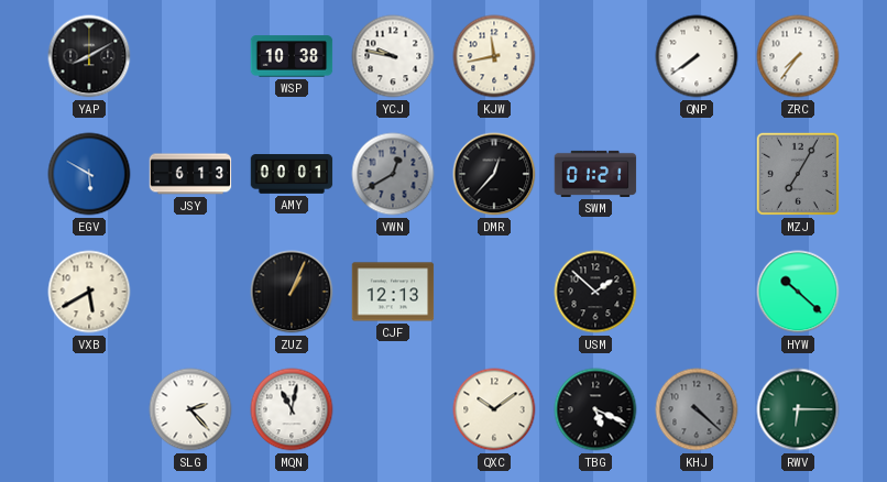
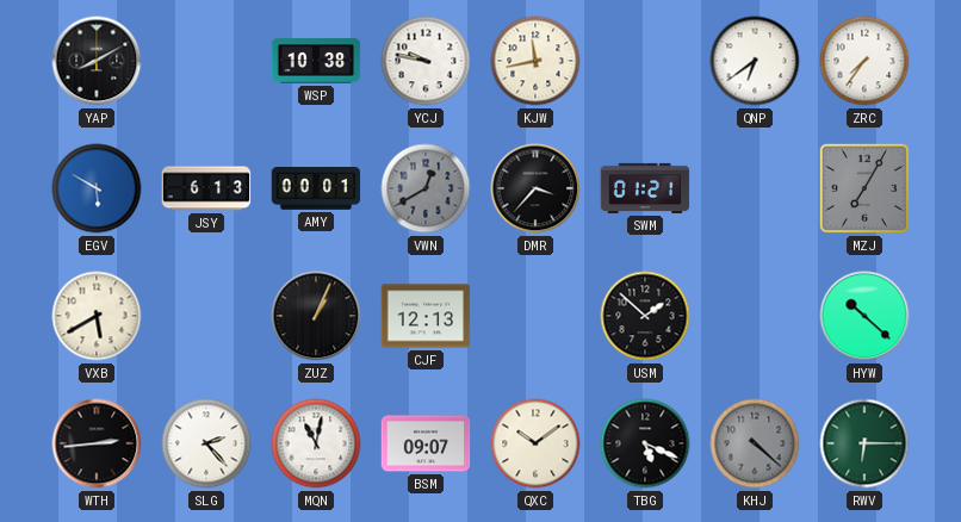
QNP: 7:39 -> 6:39
DMR: 12:37 -> 3:37
WTH: none -> 2:44
BSM: none -> 09:07
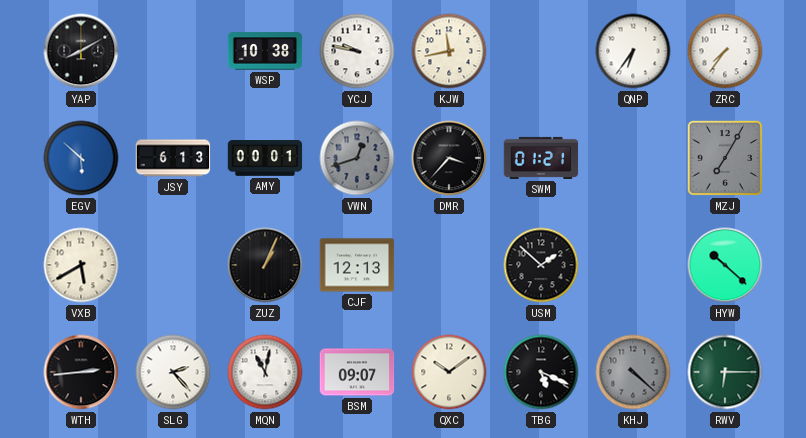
QNP: 6:39 -> 6:36
EGV: 5:50 -> 5:52
VWN: 12:40 -> 12:42
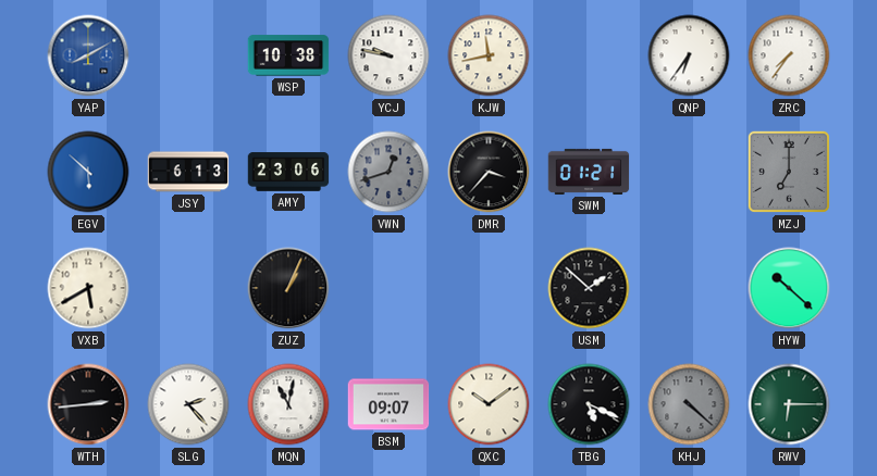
YAP dial: black -> blue
AMY: 00:01 -> 23:06
MZJ: 7:05 -> 7:00
CJF: 12:13 -> none
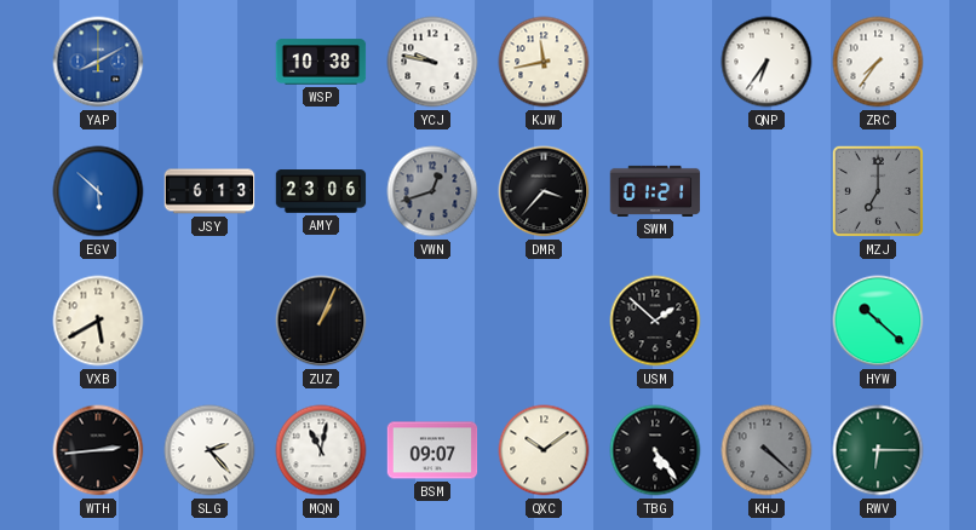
TBG: 5:19 -> 5:24
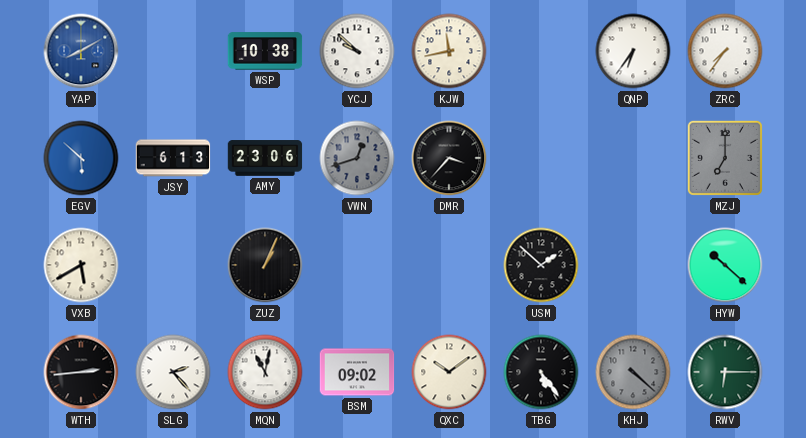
YCJ: 9:47 -> 9:52
SWM: 01:21 -> none
BSM: 09:07 -> 09:02
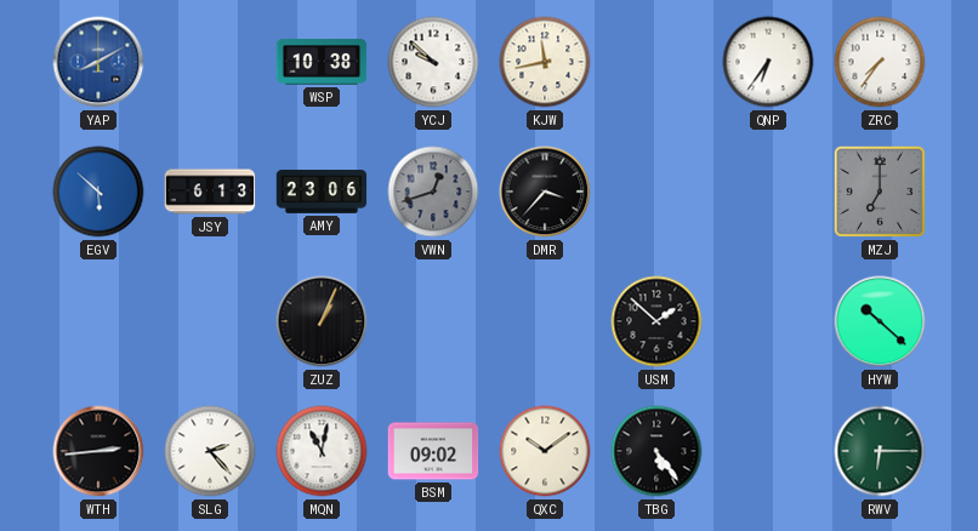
VXB: 5:40 -> none
KHJ: 4:22 -> none
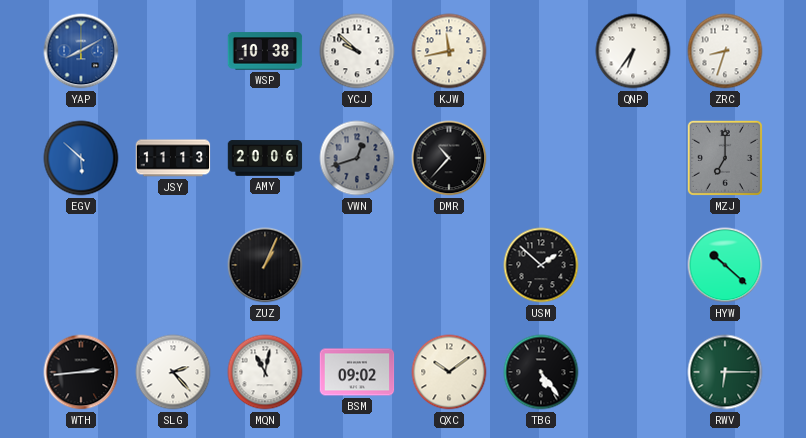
ZRC: 7:36 -> 8:33
JSY: 6:13 -> 11:13
AMY: 23:06 -> 20:06
DMR: 3:37 -> 10:37
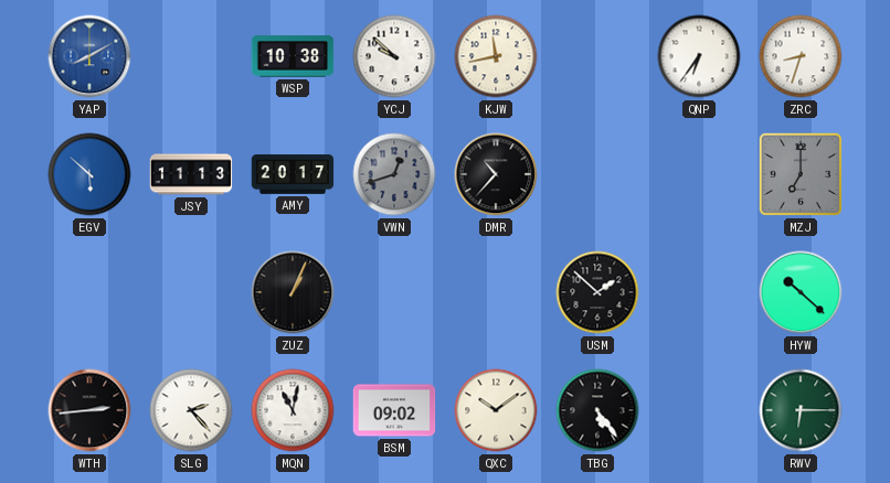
AMY: 20:06 -> 20:17
